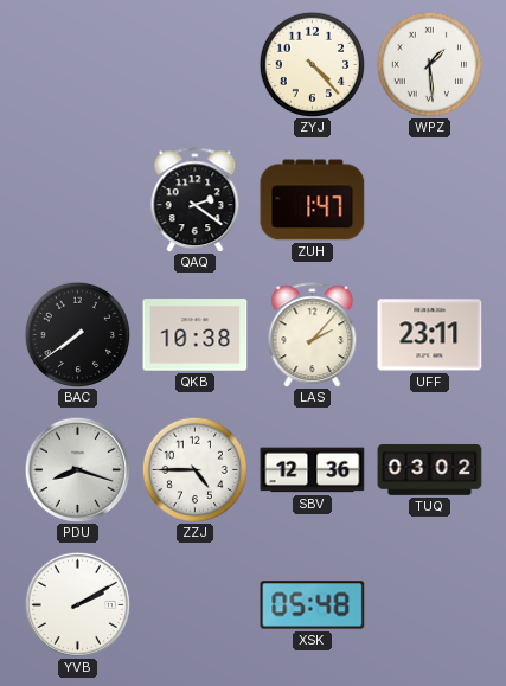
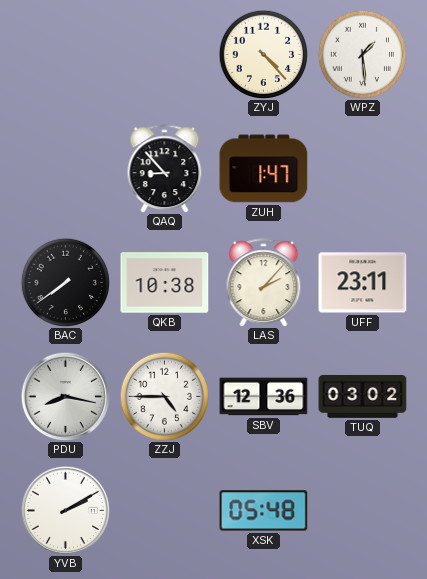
QAQ: 2:21 -> 8:53
PDU: 8:18 -> 8:17
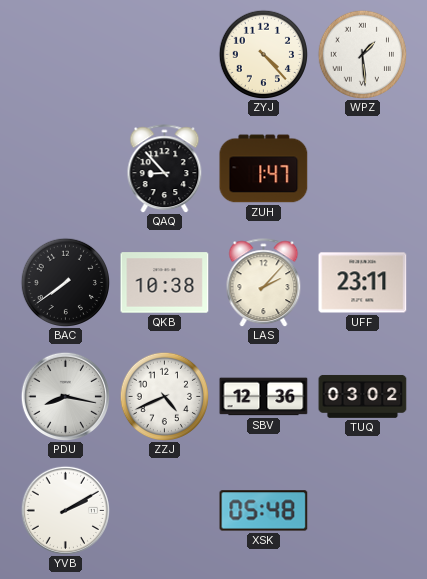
ZZJ: 4:45 -> 4:41
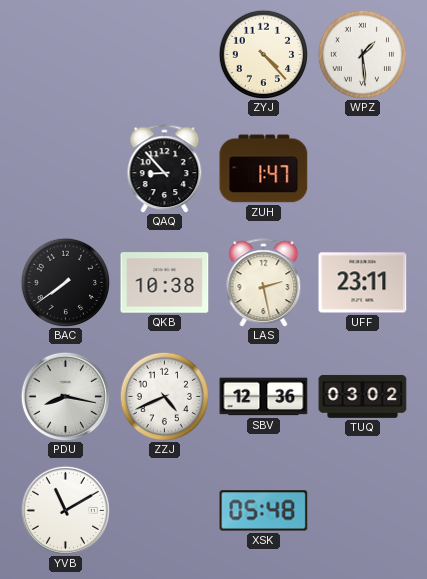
LAS: 2:07 -> 2:28
YVB: 2:10 -> 11:10
